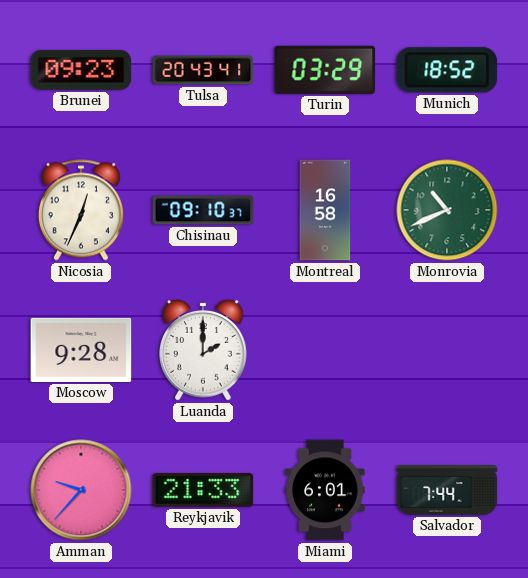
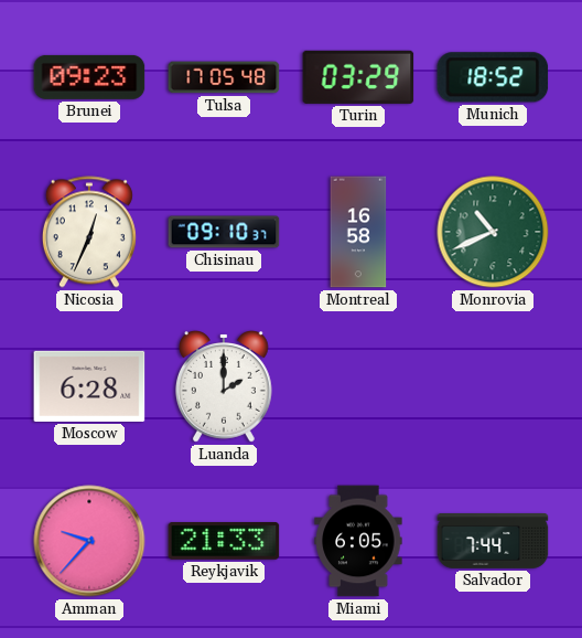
Tulsa: 20:43 -> 17:05
Moscow: 9:28 -> 6:28
Miami: 6:01 -> 6:05
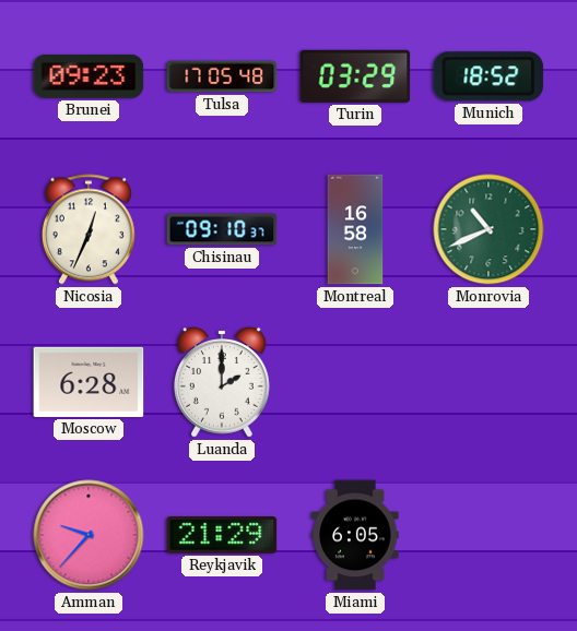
Reykjavik: 21:33 -> 21:29
Salvador: 7:44 -> none
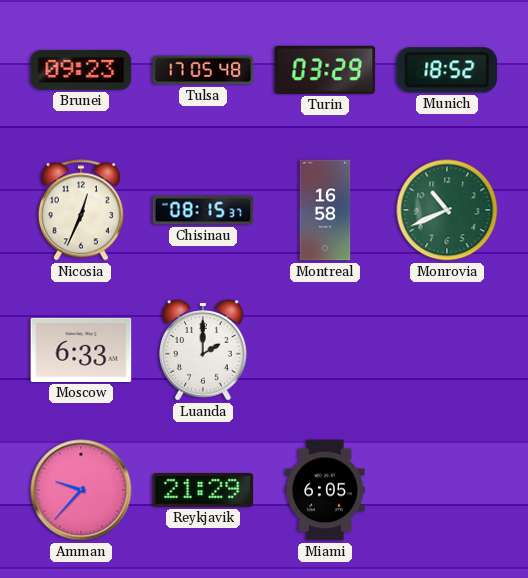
Chisinau: 09:10 -> 08:15
Moscow: 6:28 -> 6:33
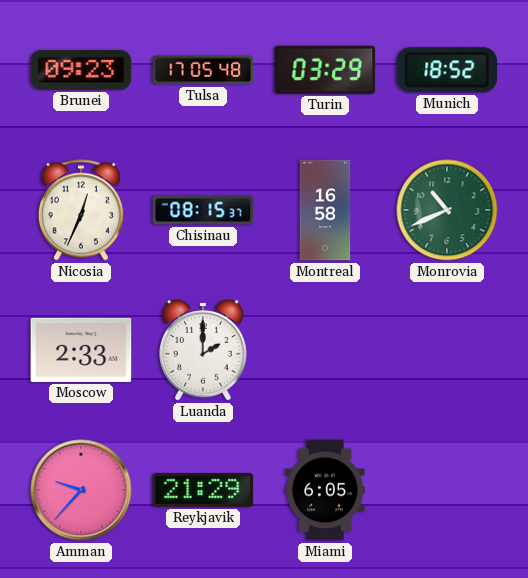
Moscow: 6:33 -> 2:33
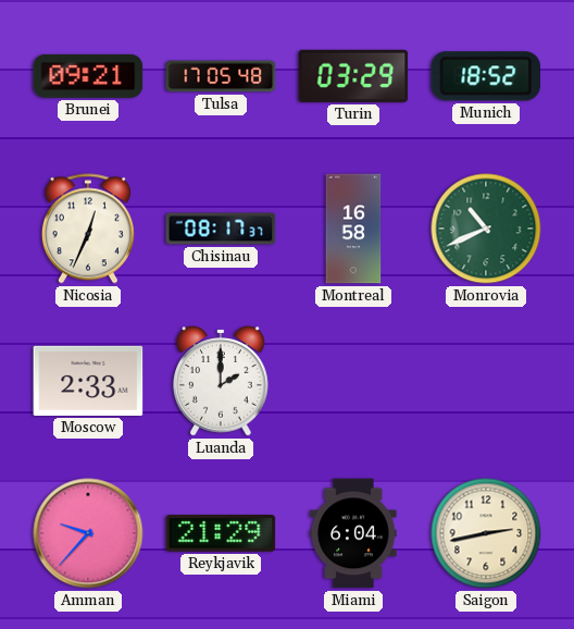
Brunei: 09:23 -> 09:21
Chisinau: 08:15 -> 08:17
Miami: 6:05 -> 6:04
Saigon: none -> 2:43
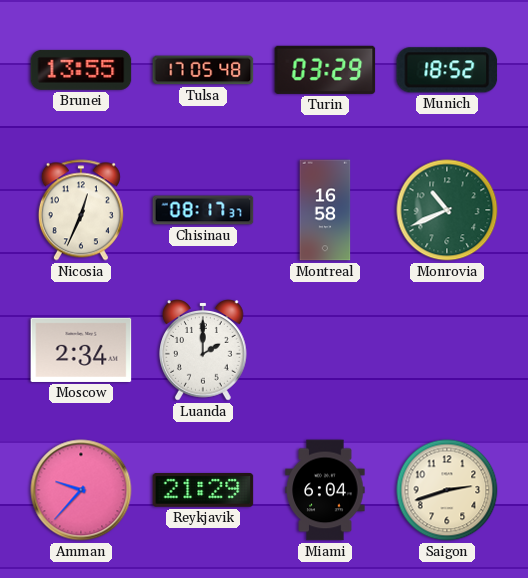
Brunei: 09:21 -> 13:55
Moscow: 2:33 -> 2:34
Saigon: 2:43 -> 2:42
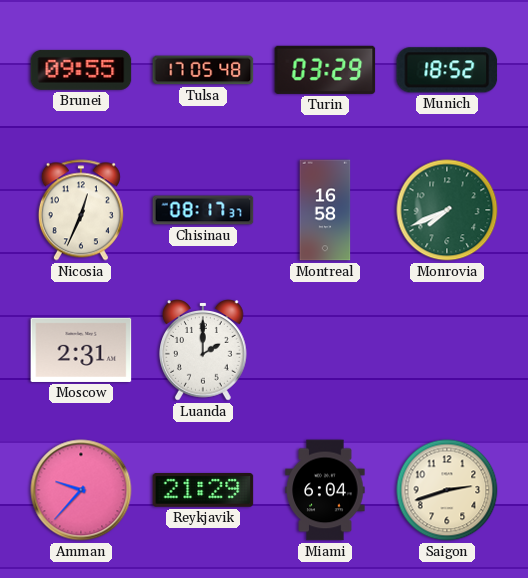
Brunei: 13:55 -> 09:55
Monrovia: 10:41 -> 7:41
Moscow: 2:34 -> 2:31
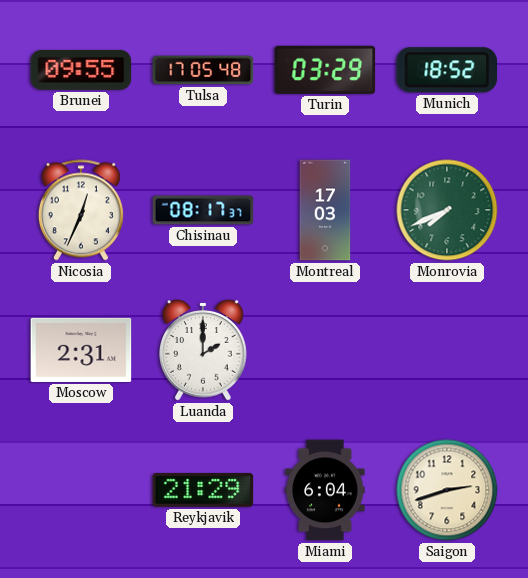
Montreal: 16:58 -> 17:03
Amman: 9:37 -> none
